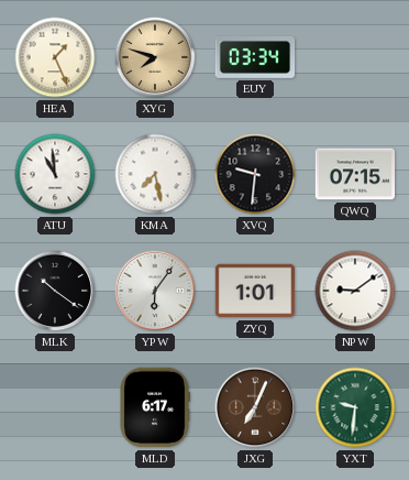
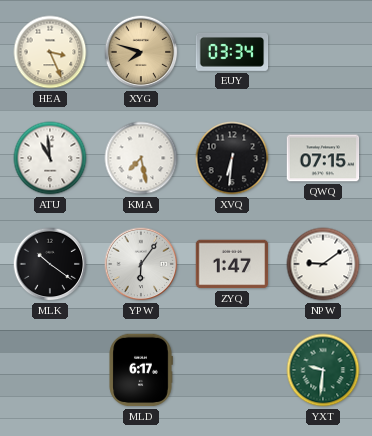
HEA: 1:26 -> 3:26
XVQ: 9:31 -> 6:31
ZYQ: 1:01 -> 1:47
JXG: 7:04 -> none
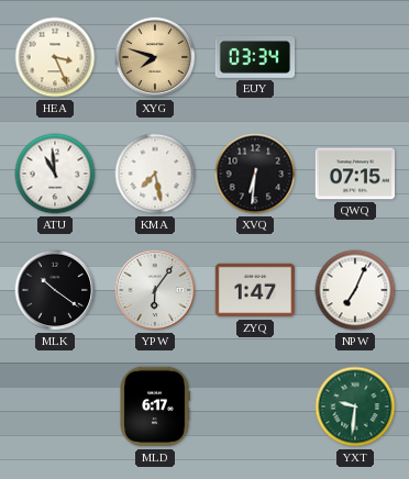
NPW: 9:09 -> 7:04
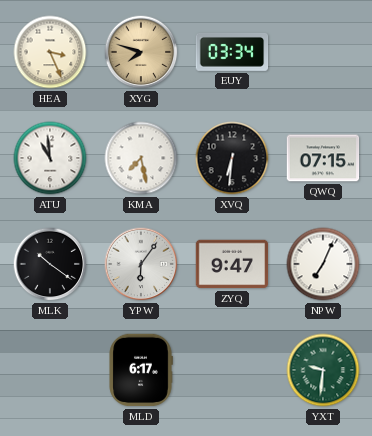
ZYQ: 1:47 -> 9:47
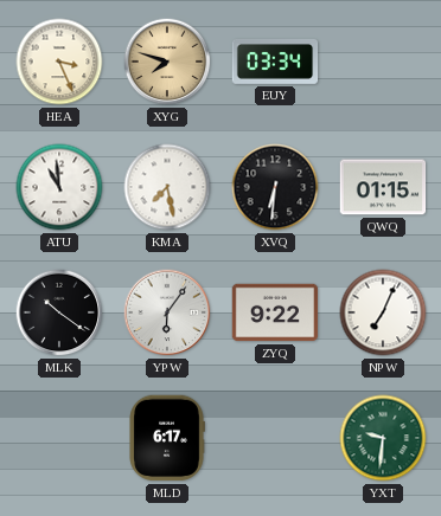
QWQ: 07:15 -> 01:15
ZYQ: 9:47 -> 9:22
